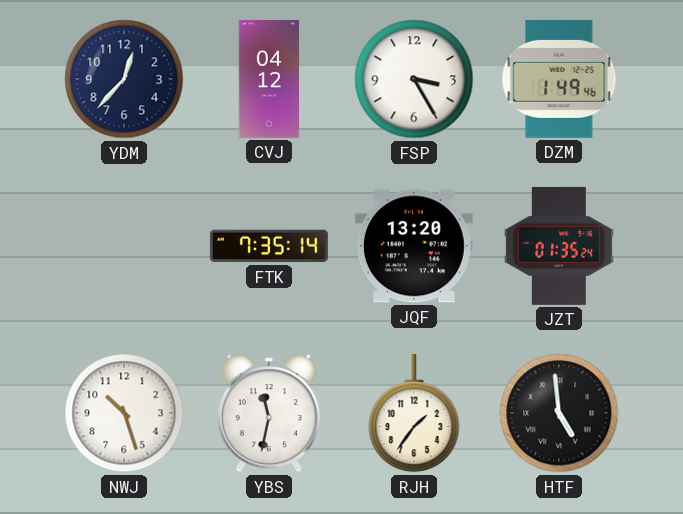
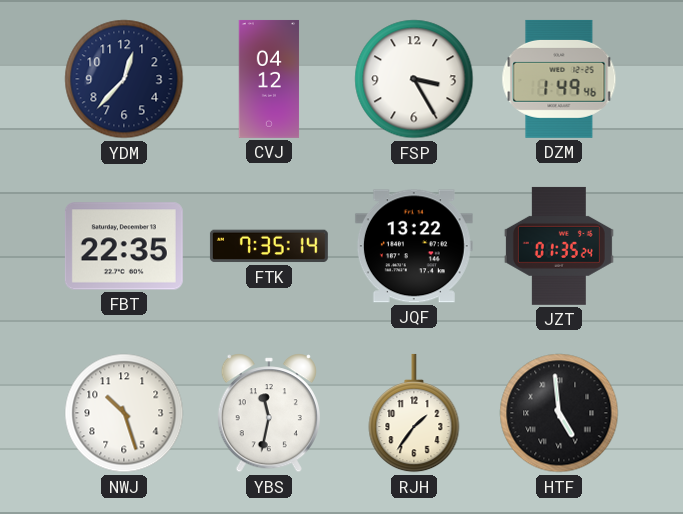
FBT: none -> 22:35
JQF: 13:20 -> 13:22
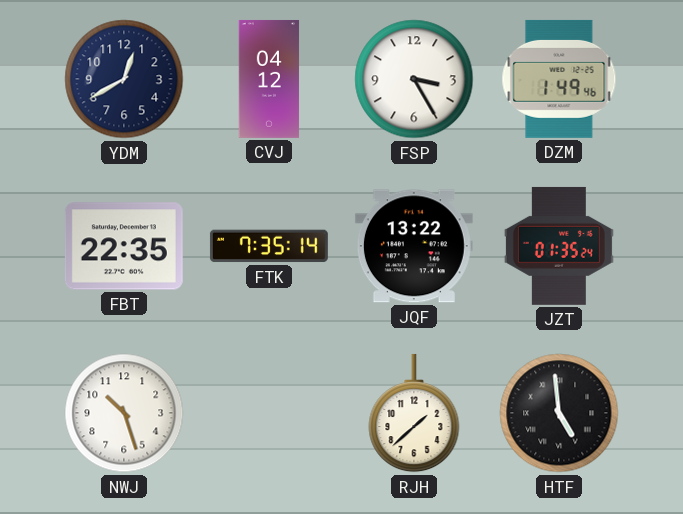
YDM: 12:37 -> 12:40
YBS: 11:32 -> none
RJH: 1:36 -> 1:38
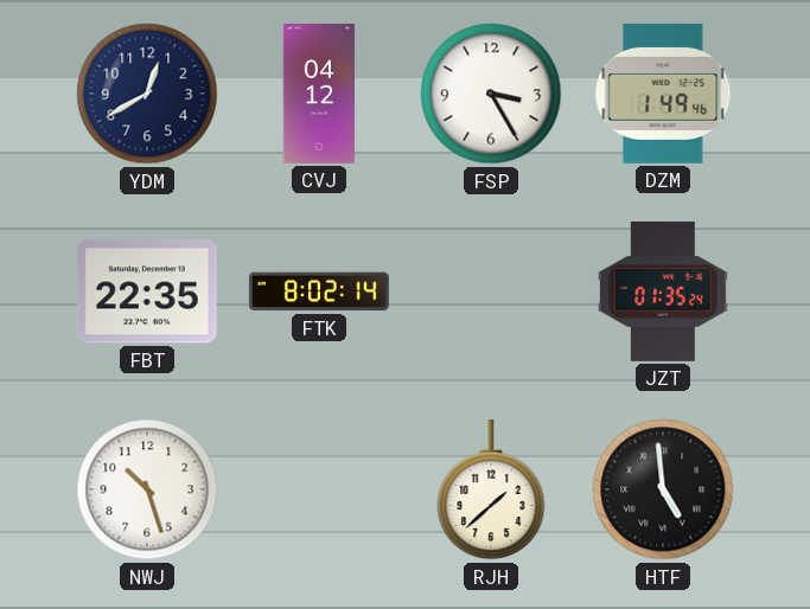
FTK: 7:35 -> 8:02
JQF: 13:22 -> none
